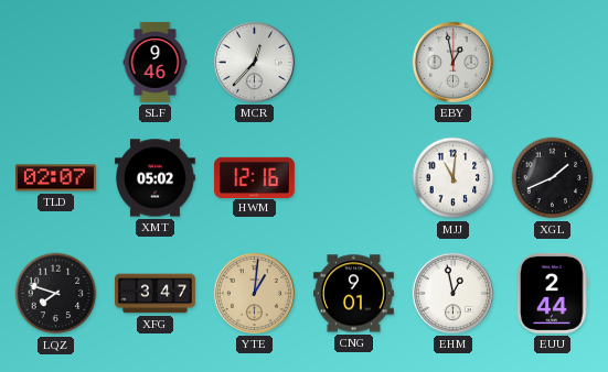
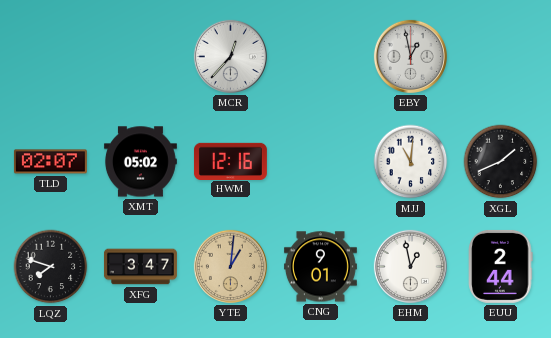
SLF: 9:46 -> none
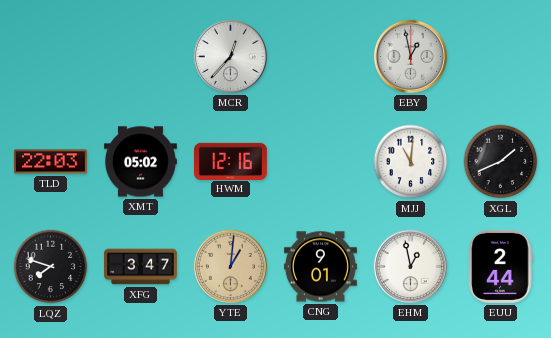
TLD: 02:07 -> 22:03
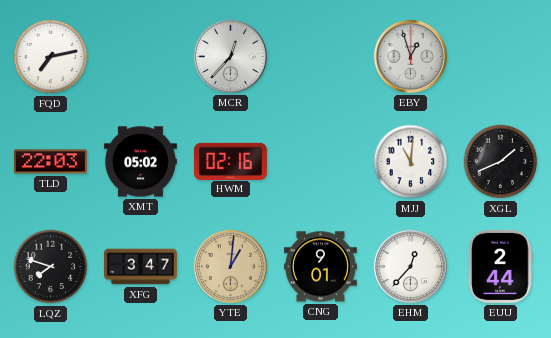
FQD: none -> 7:13
EBY: 12:58 -> 12:57
HWM: 12:16 -> 02:16
EHM: 12:58 -> 12:37
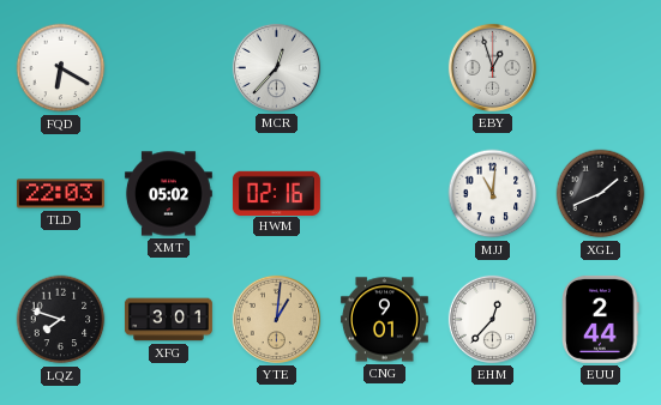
FQD: 7:13 -> 6:20
XFG: 3:47 -> 3:01
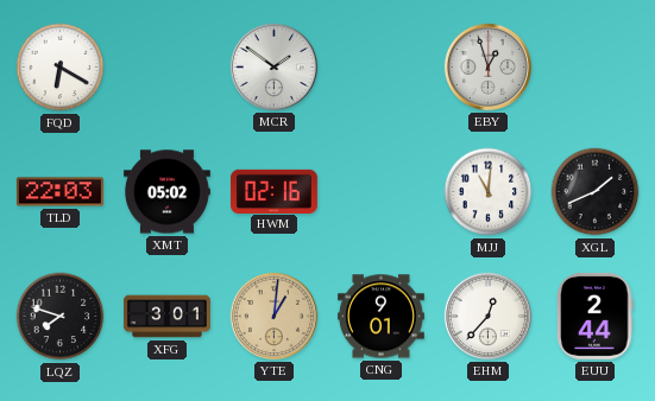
MCR: 12:37 -> 1:51
